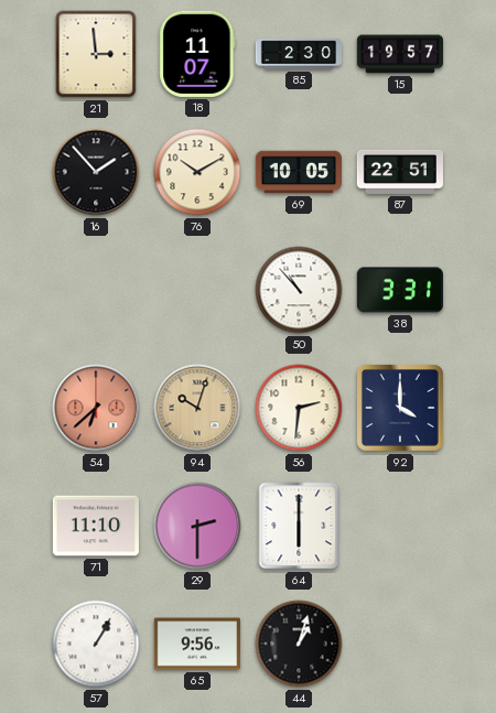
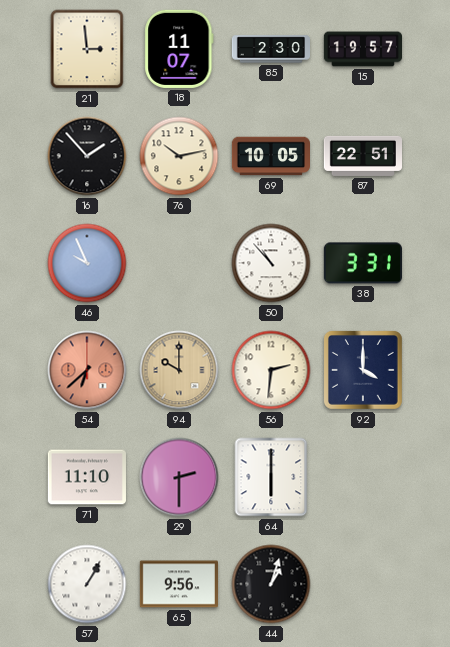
76: 10:10 -> 10:13
46: none -> 9:56
94: 10:03 -> 10:00
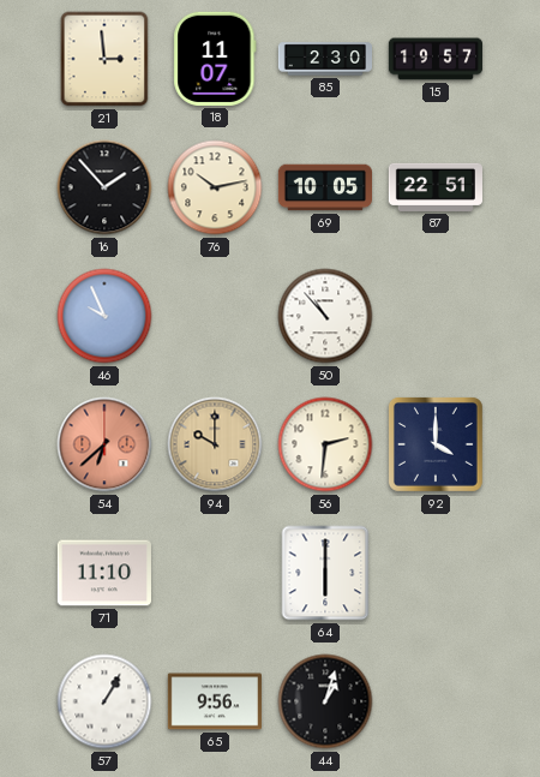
38: 3:31 -> none
29: 2:30 -> none
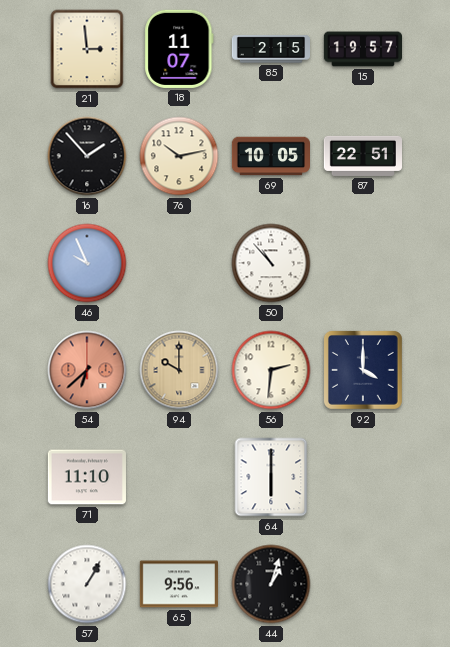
85: 2:30 -> 2:15
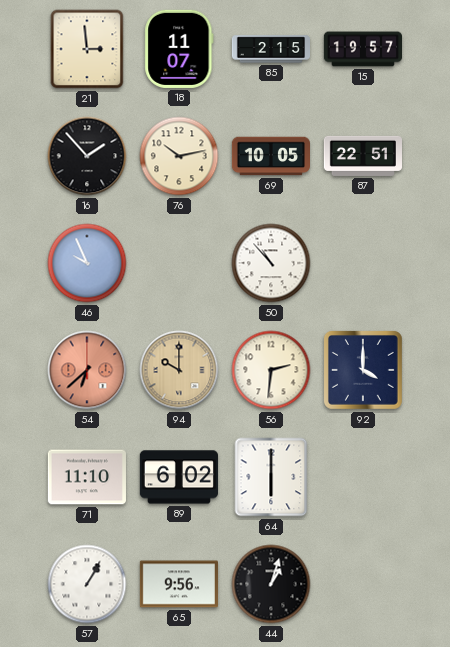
89: none -> 6:02
